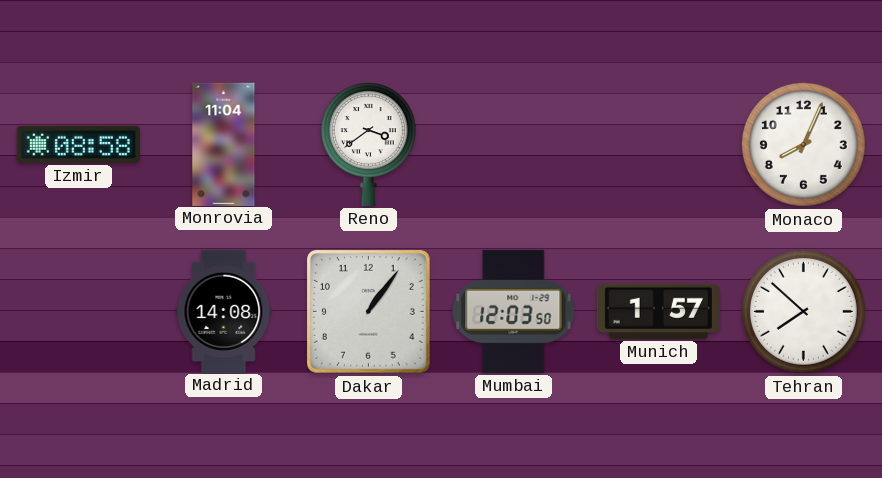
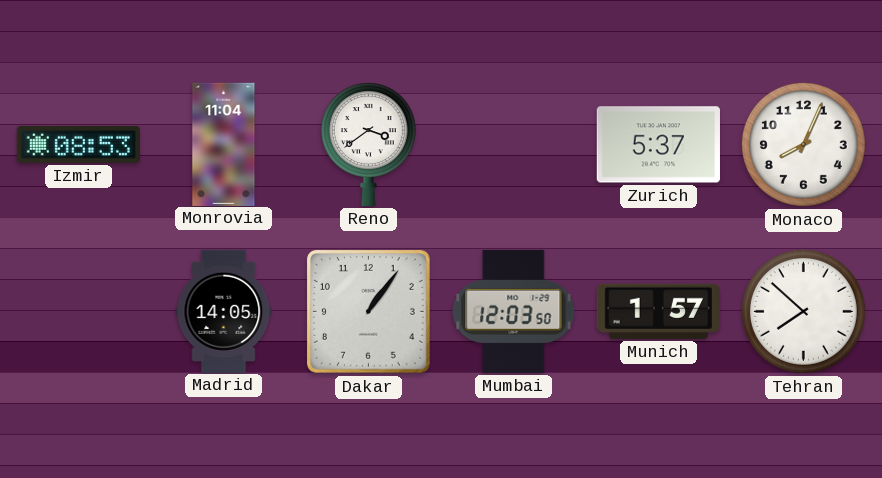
Izmir: 08:58 -> 08:53
Zurich: none -> 5:37
Madrid: 14:08 -> 14:05
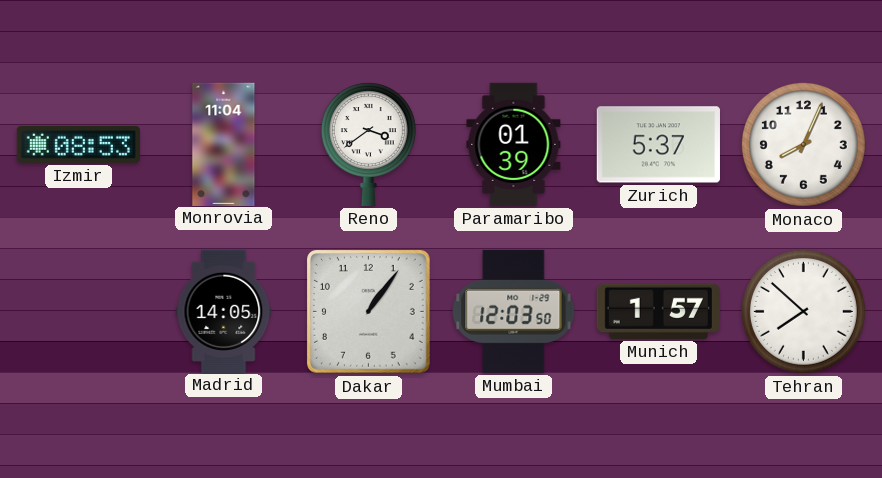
Paramaribo: none -> 01:39
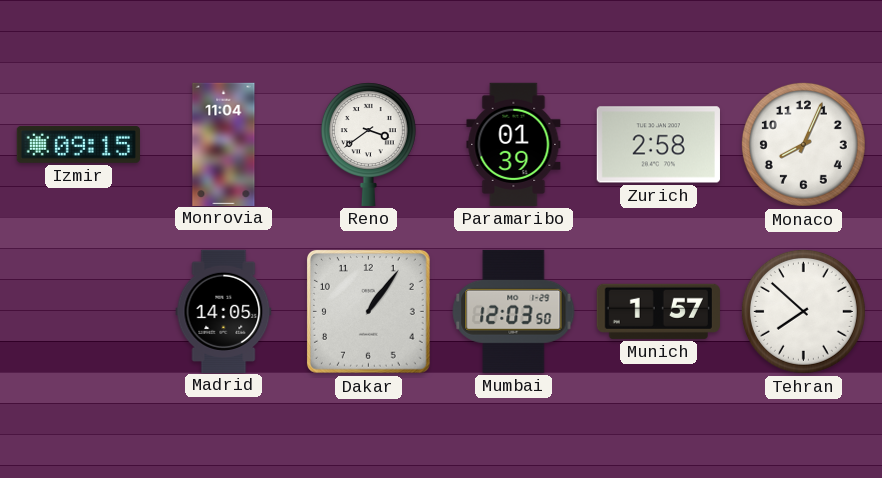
Izmir: 08:53 -> 09:15
Zurich: 5:37 -> 2:58
